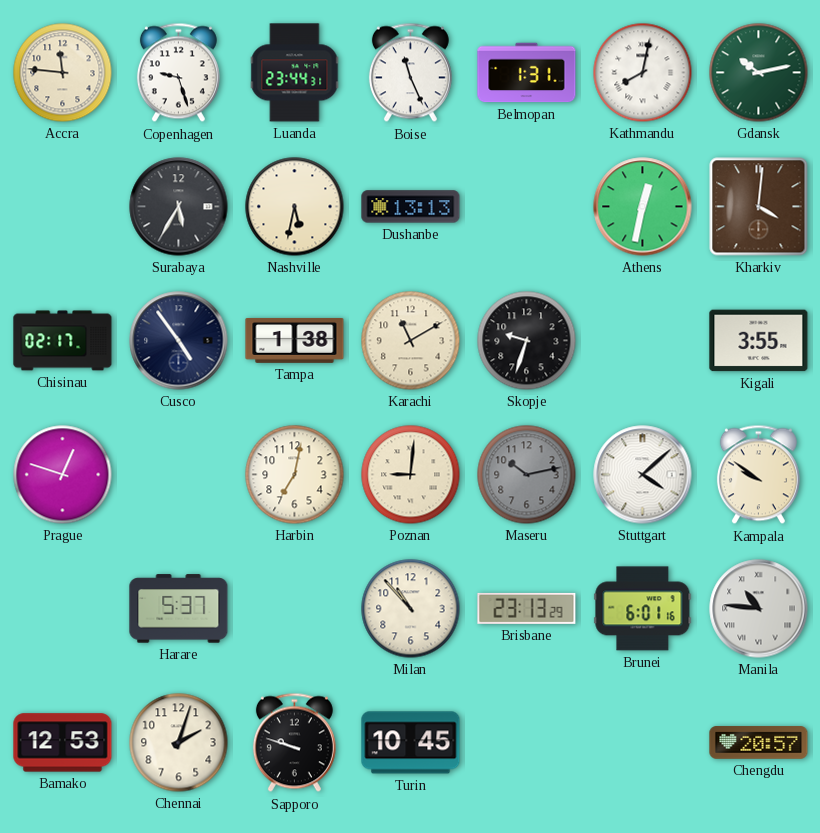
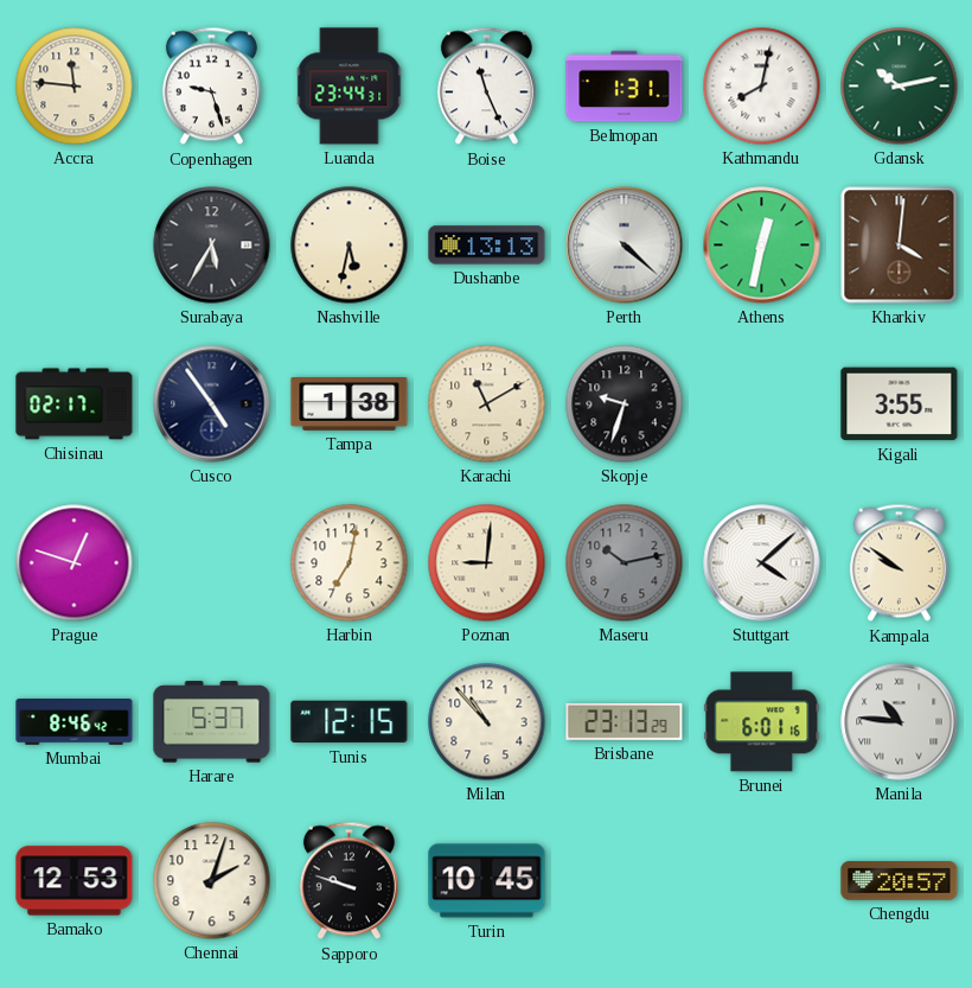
Perth: none -> 4:22
Mumbai: none -> 8:46
Tunis: none -> 12:15
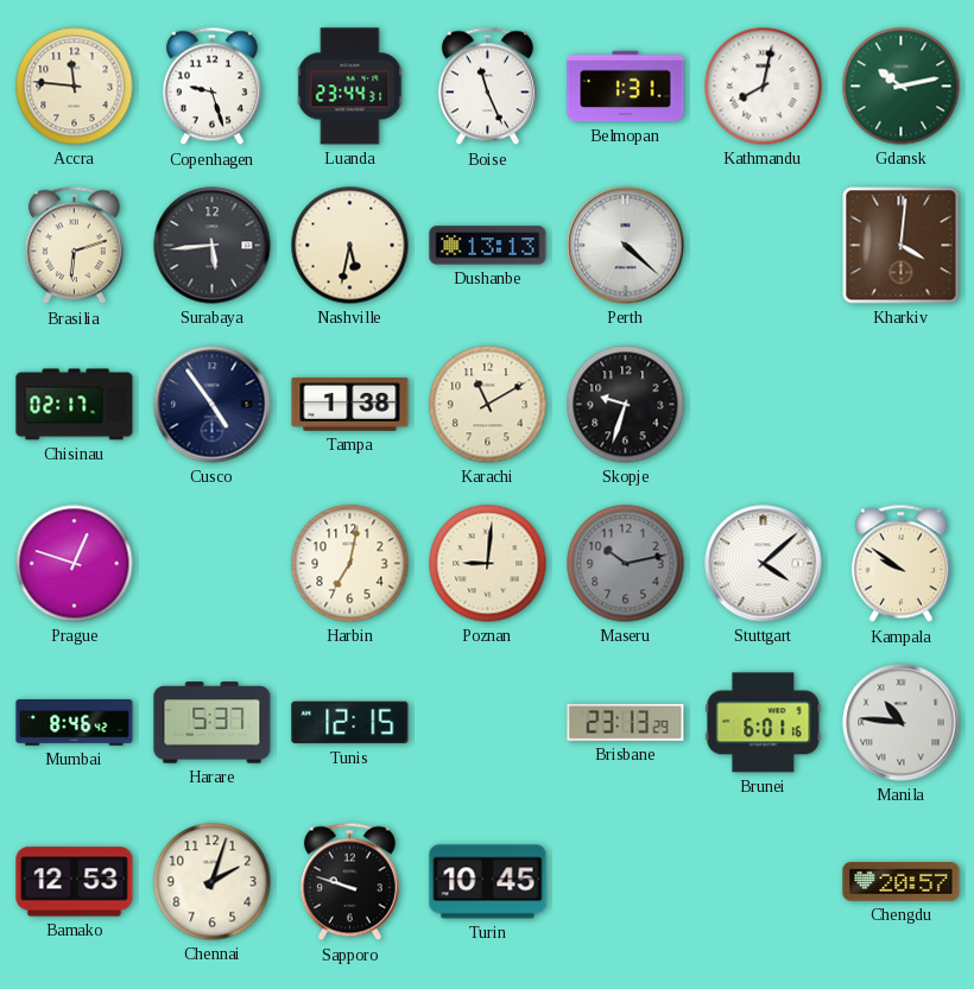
Brasilia: none -> 6:12
Surabaya: 5:35 -> 5:44
Athens: 12:32 -> none
Kigali: 3:55 -> none
Milan: 10:53 -> none
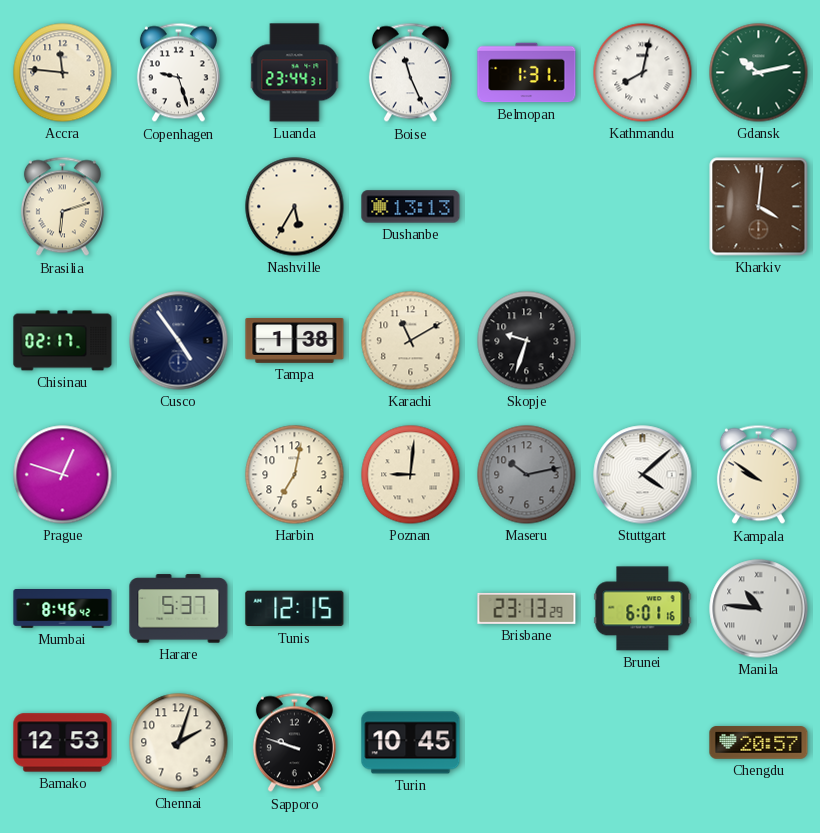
Surabaya: 5:44 -> none
Nashville: 5:32 -> 5:35
Perth: 4:22 -> none
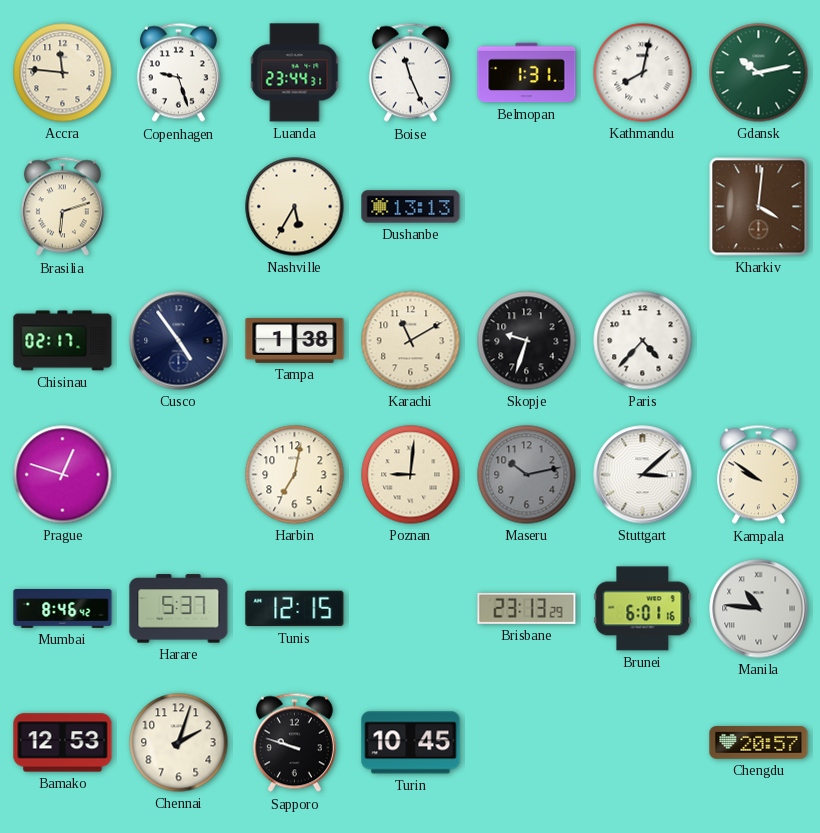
Paris: none -> 4:37
Stuttgart: 4:08 -> 3:08
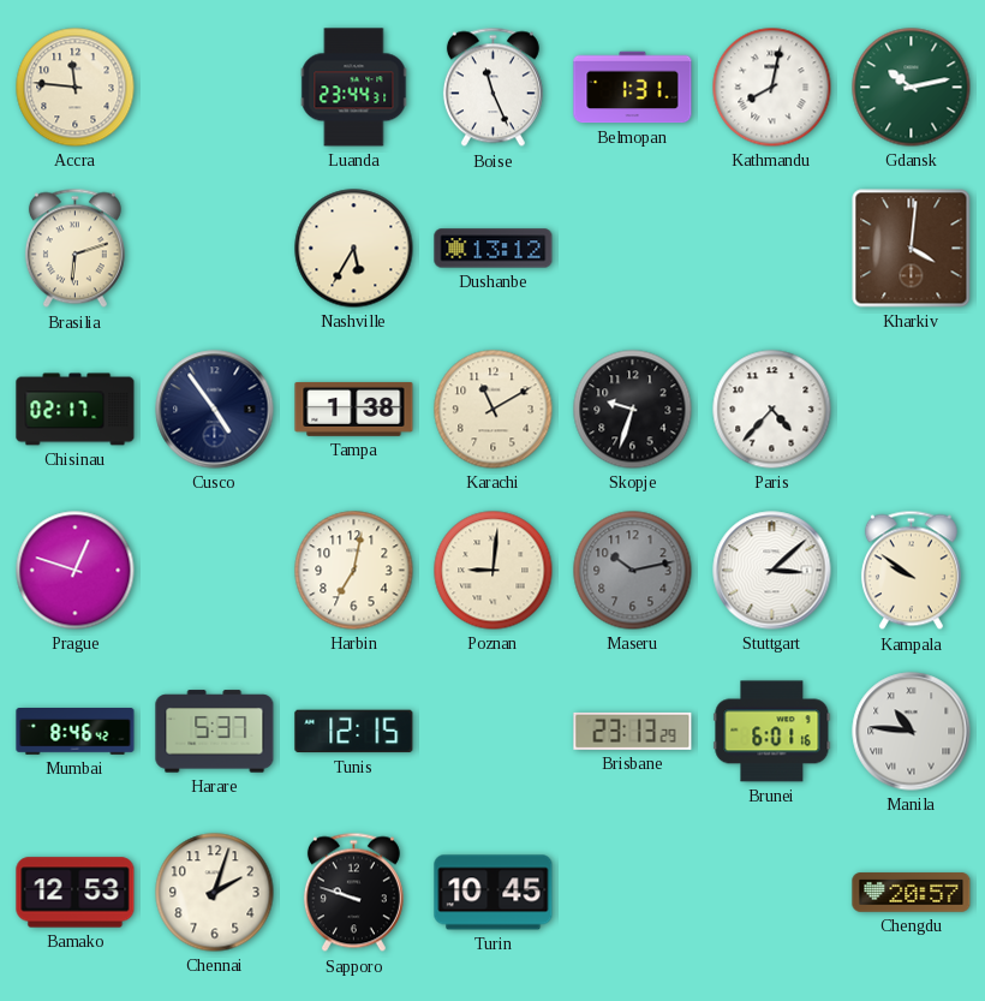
Copenhagen: 9:27 -> none
Dushanbe: 13:13 -> 13:12
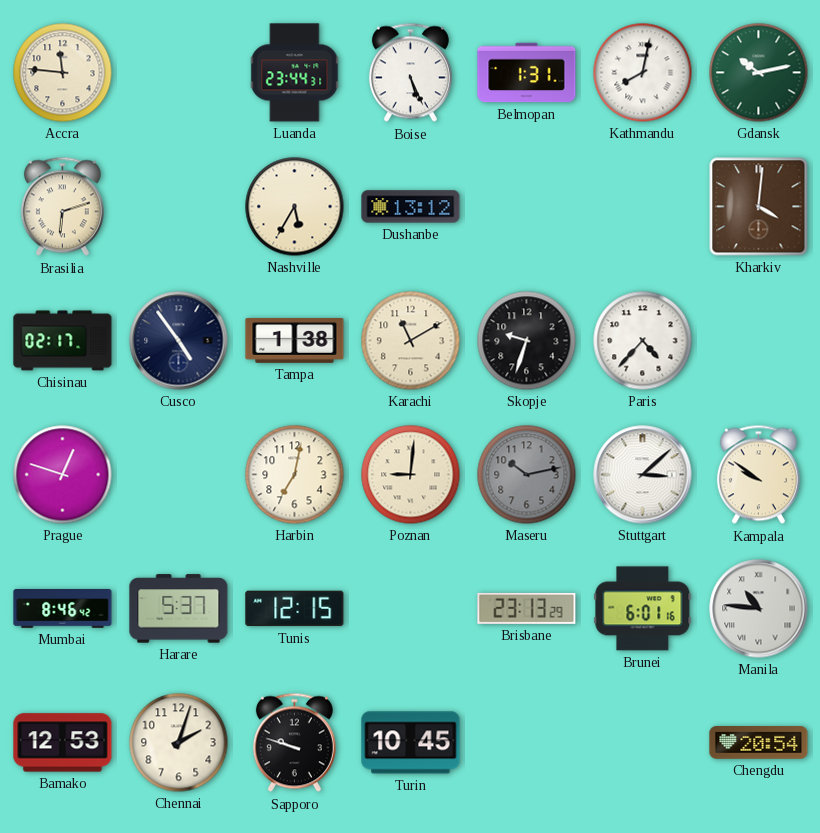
Boise: 11:26 -> 5:26
Chengdu: 20:57 -> 20:54
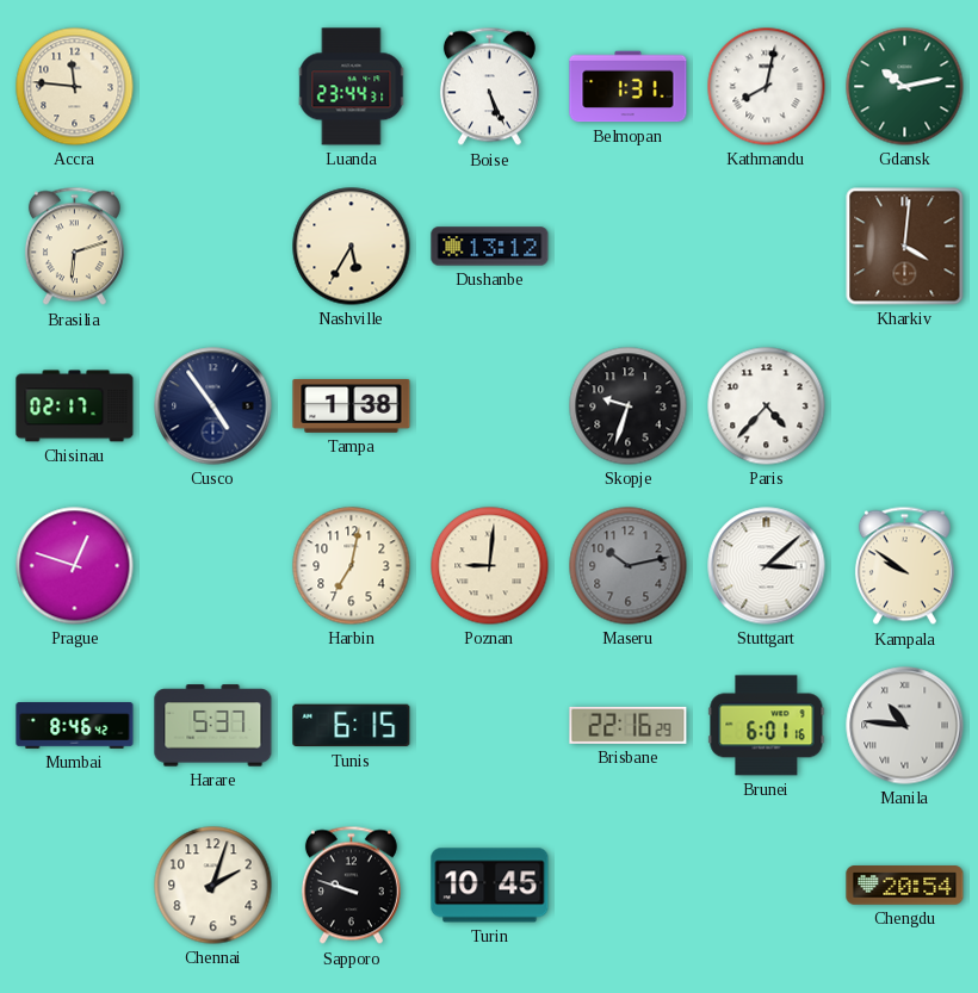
Karachi: 11:10 -> none
Tunis: 12:15 -> 6:15
Brisbane: 23:13 -> 22:16
Bamako: 12:53 -> none
